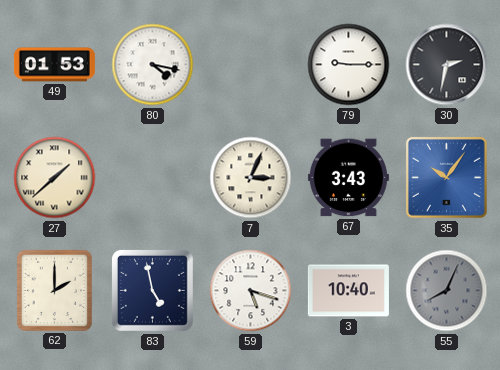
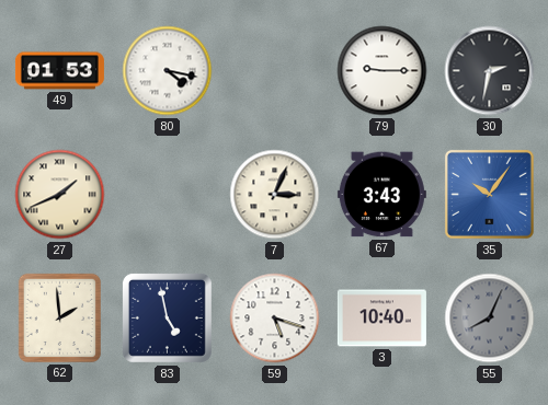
27: 1:38 -> 1:41
62: 2:00 -> 1:59
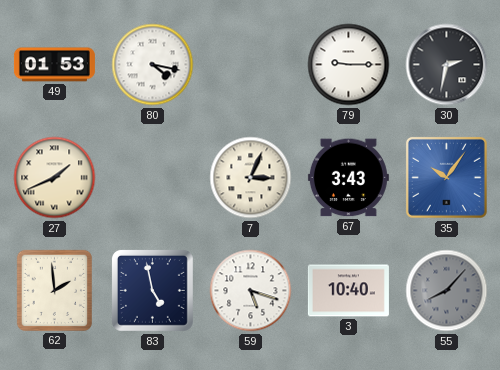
55: 8:04 -> 8:07
